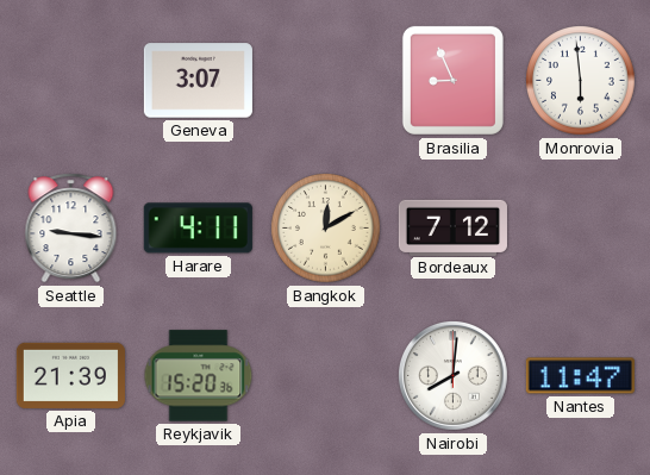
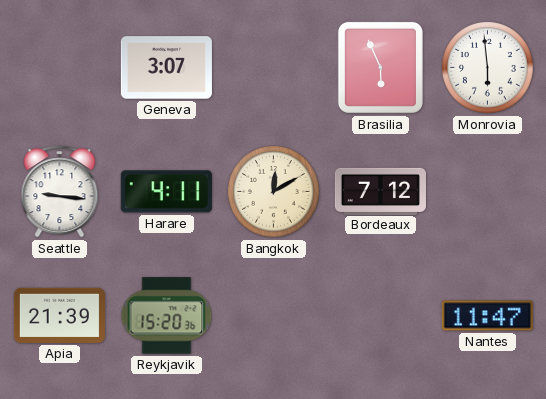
Brasilia: 8:56 -> 5:56
Nairobi: 8:01 -> none
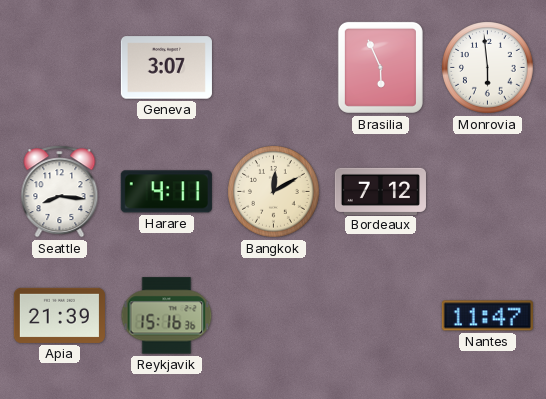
Seattle: 9:16 -> 8:16
Reykjavik: 15:20 -> 15:16
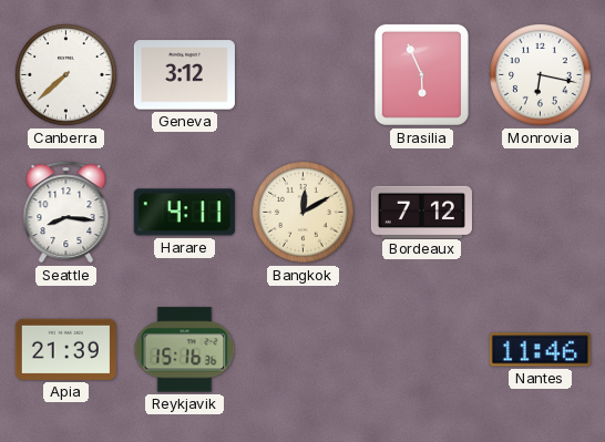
Canberra: none -> 7:38
Geneva: 3:07 -> 3:12
Monrovia: 5:59 -> 6:17
Nantes: 11:47 -> 11:46
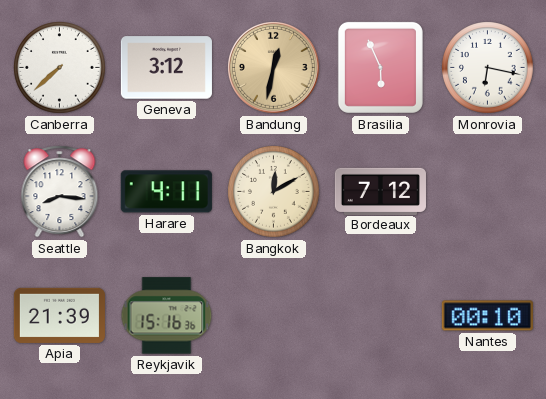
Bandung: none -> 12:32
Nantes: 11:46 -> 00:10
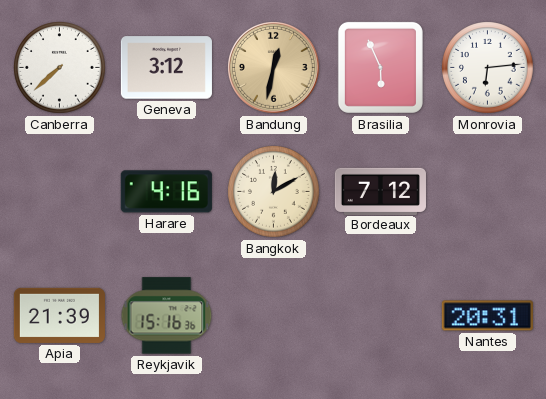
Monrovia: 6:17 -> 6:14
Seattle: 8:16 -> none
Harare: 4:11 -> 4:16
Nantes: 00:10 -> 20:31
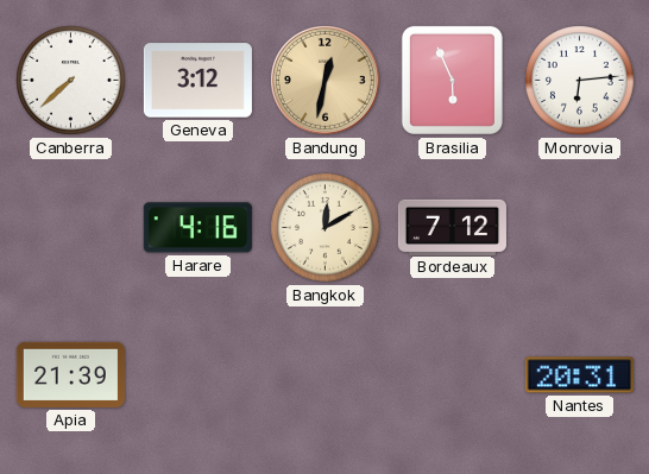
Reykjavik: 15:16 -> none
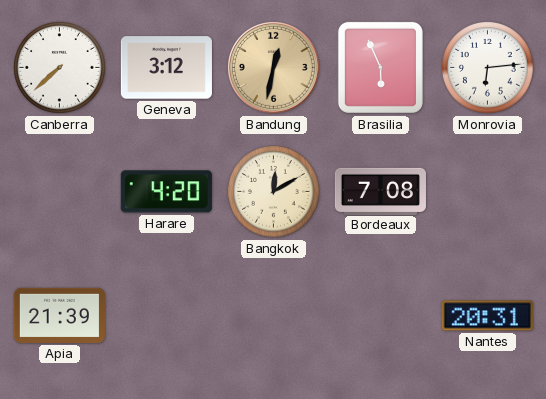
Harare: 4:16 -> 4:20
Bordeaux: 7:12 -> 7:08
